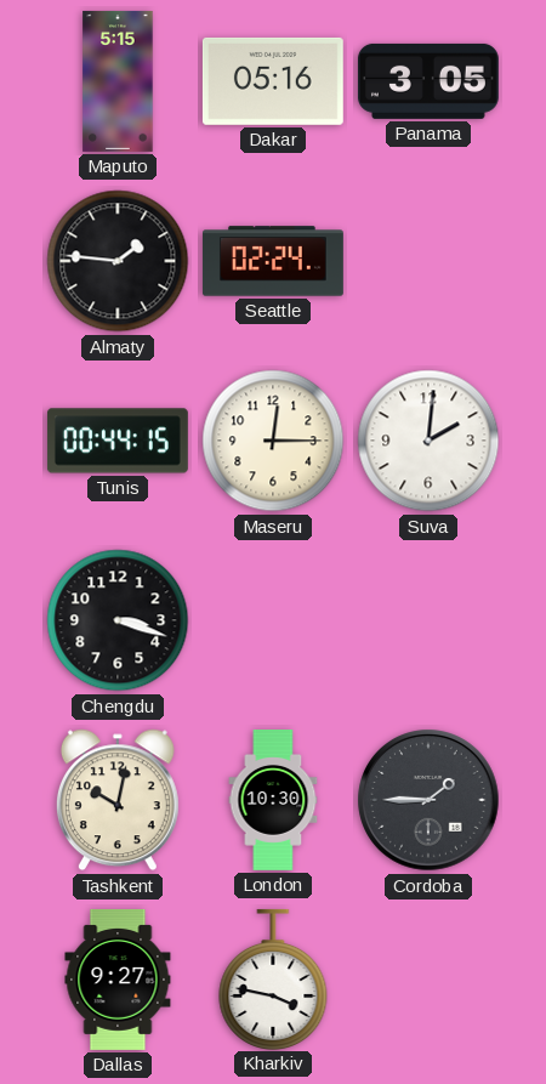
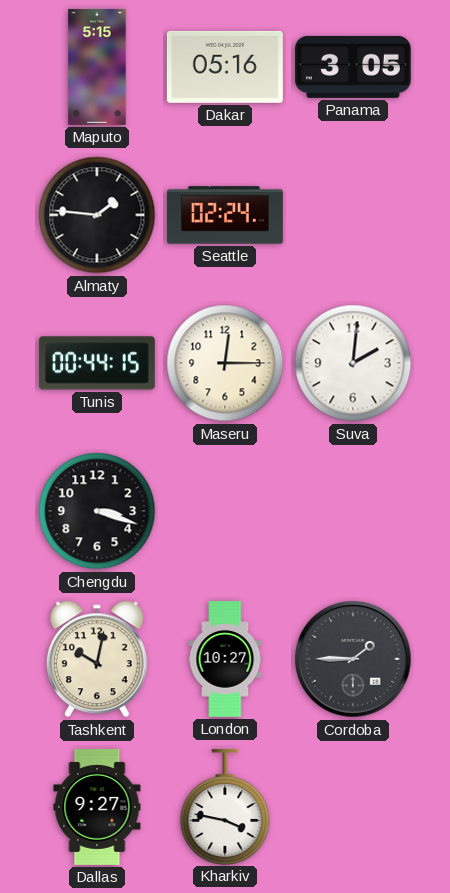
London: 10:30 -> 10:27
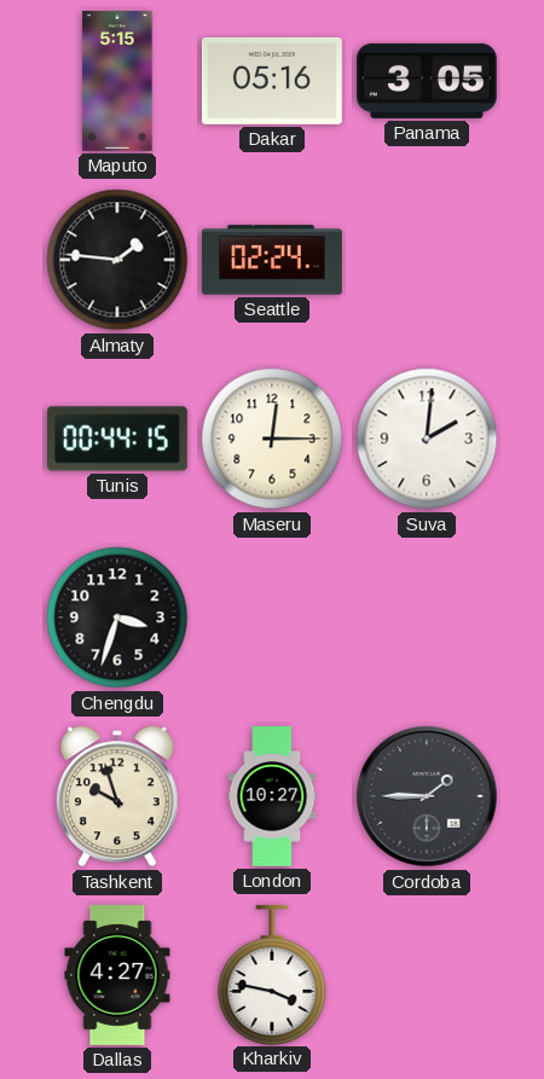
Chengdu: 3:18 -> 3:33
Tashkent: 10:02 -> 9:57
Dallas: 9:27 -> 4:27
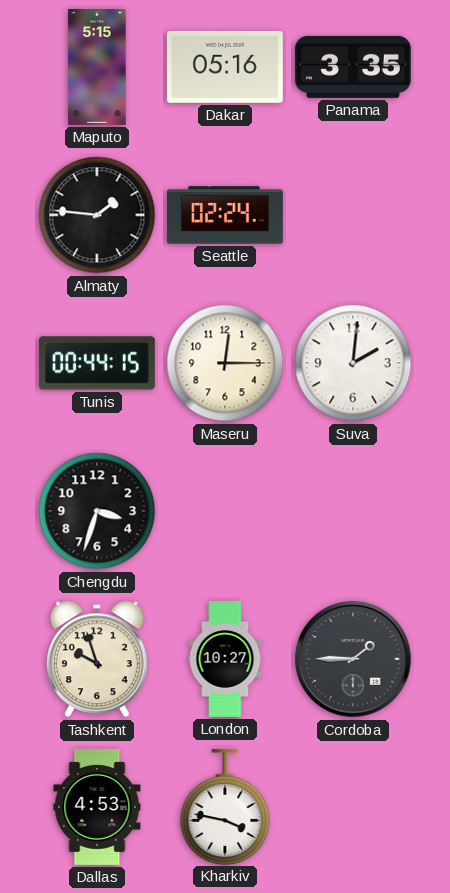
Panama: 3:05 -> 3:35
Dallas: 4:27 -> 4:53
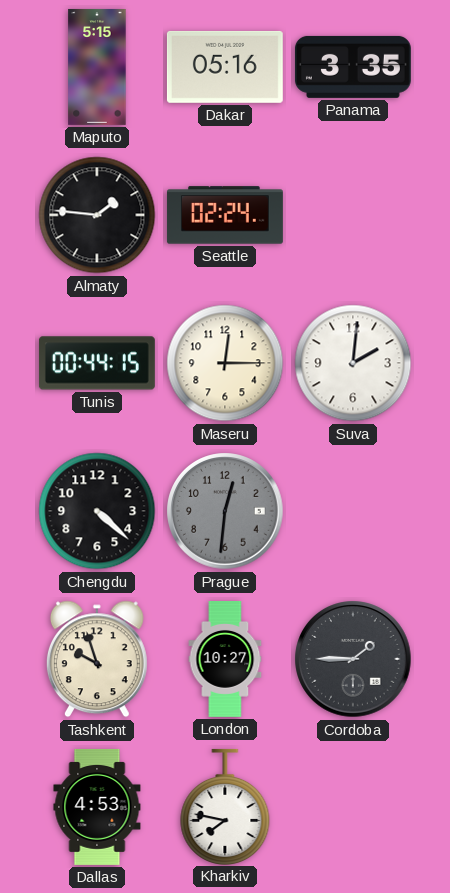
Chengdu: 3:33 -> 4:22
Prague: none -> 12:31
Kharkiv: 3:47 -> 7:47
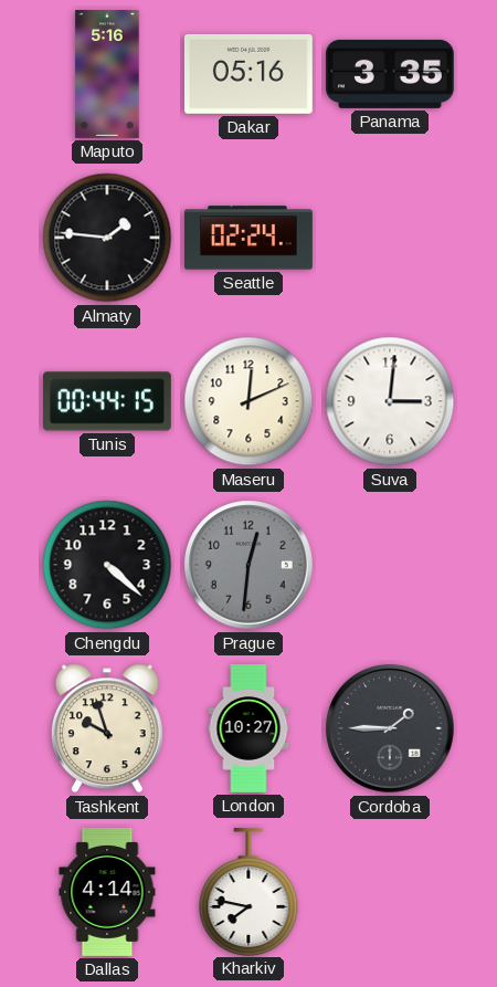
Maputo: 5:15 -> 5:16
Maseru: 12:15 -> 12:11
Suva: 2:01 -> 3:01
Dallas: 4:53 -> 4:14
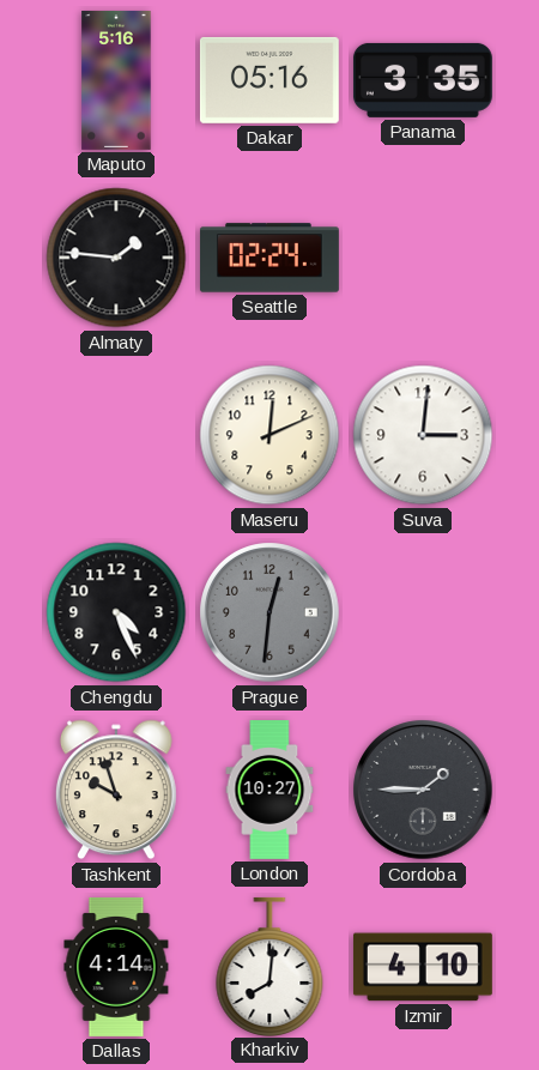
Tunis: 00:44 -> none
Chengdu: 4:22 -> 4:26
Kharkiv: 7:47 -> 8:01
Izmir: none -> 4:10
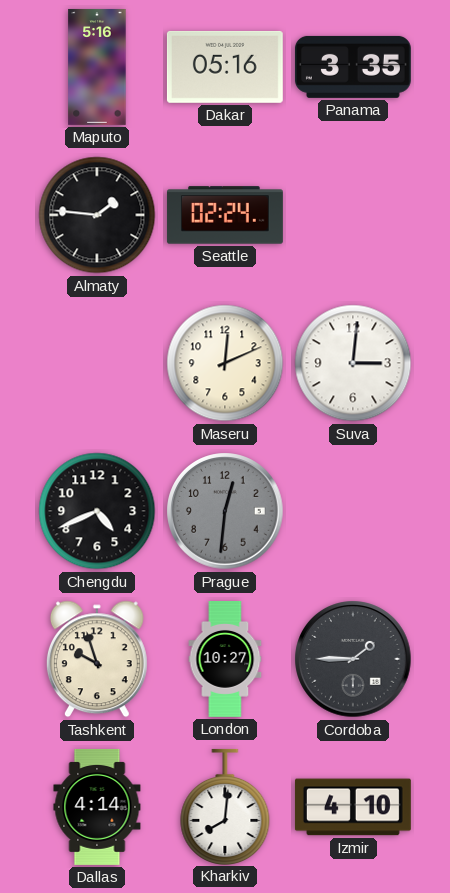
Chengdu: 4:26 -> 4:41
